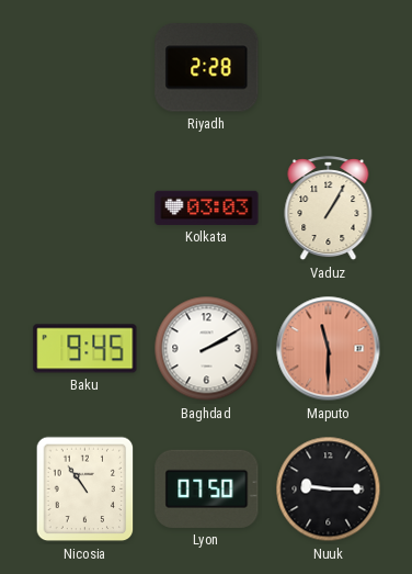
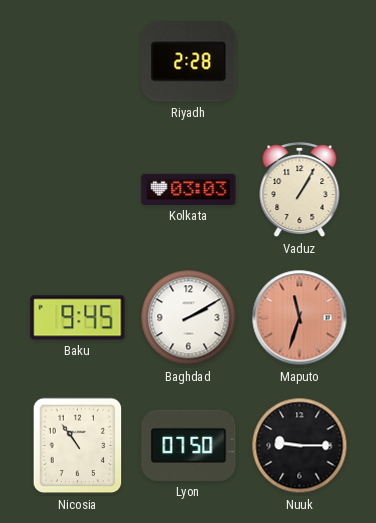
Maputo: 11:30 -> 11:33
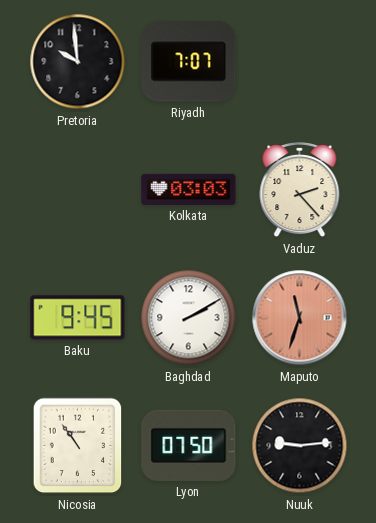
Pretoria: none -> 9:59
Riyadh: 2:28 -> 7:07
Vaduz: 1:05 -> 2:23
Nuuk: 9:15 -> 9:14
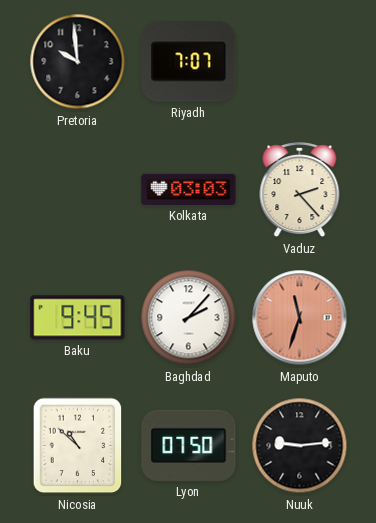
Baghdad: 2:10 -> 2:07
Nicosia: 10:54 -> 10:52
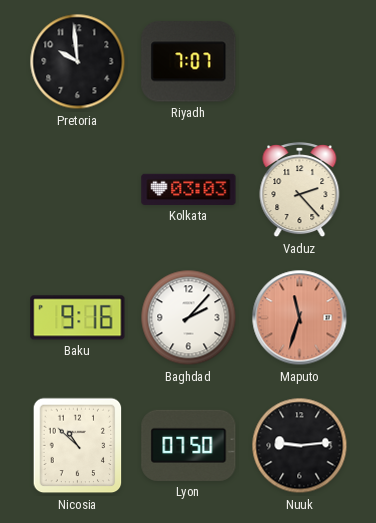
Baku: 9:45 -> 9:16
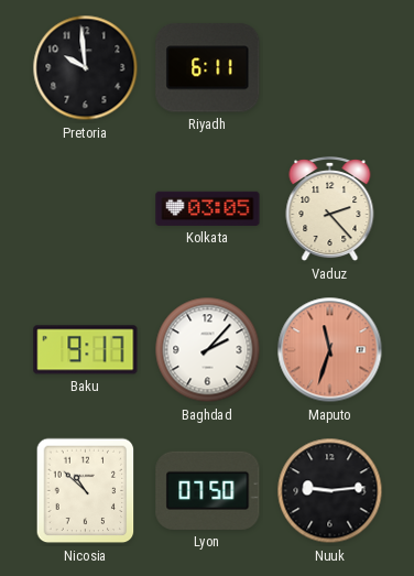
Riyadh: 7:07 -> 6:11
Kolkata: 03:03 -> 03:05
Baku: 9:16 -> 9:17
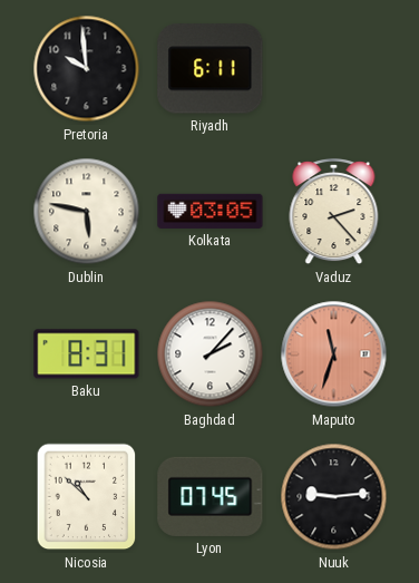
Dublin: none -> 5:47
Baku: 9:17 -> 8:31
Lyon: 07:50 -> 07:45
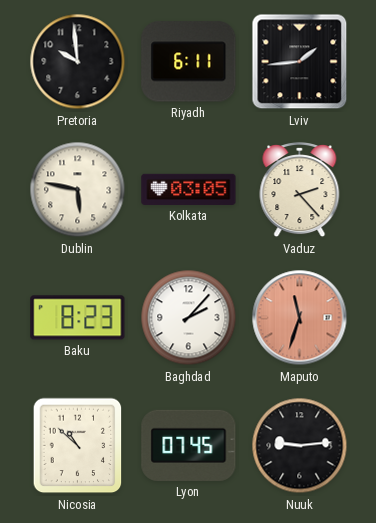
Lviv: none -> 1:44
Baku: 8:31 -> 8:23
